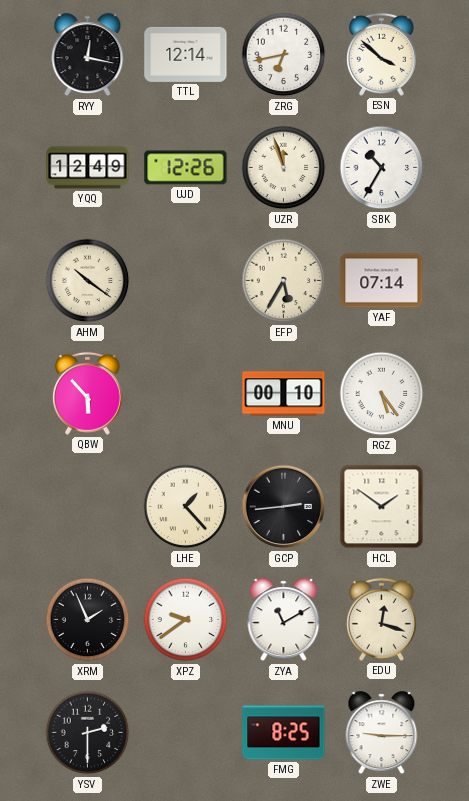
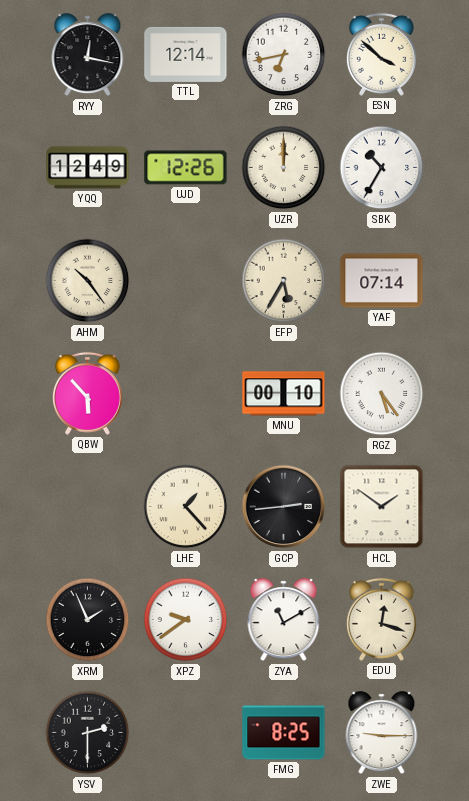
UZR: 11:57 -> 12:00
AHM: 10:21 -> 10:24
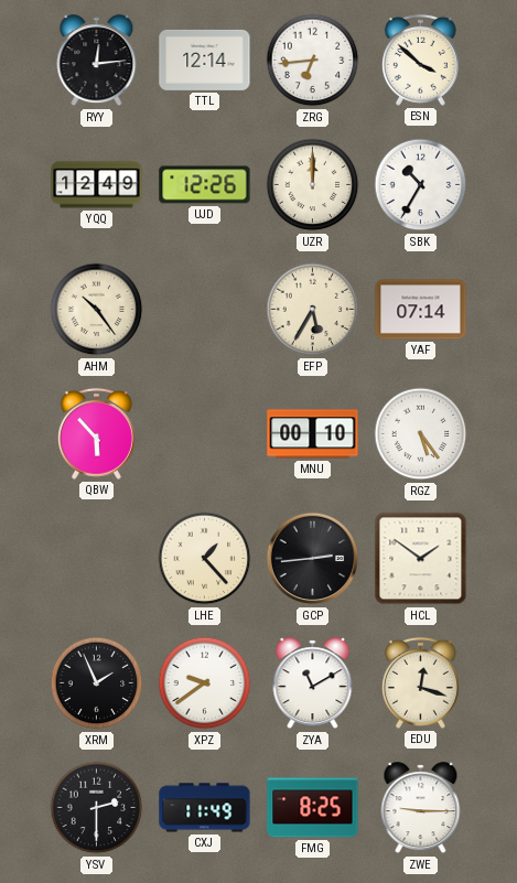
RYY: 12:17 -> 12:14
ZRG: 6:43 -> 6:44
CXJ: none -> 11:49
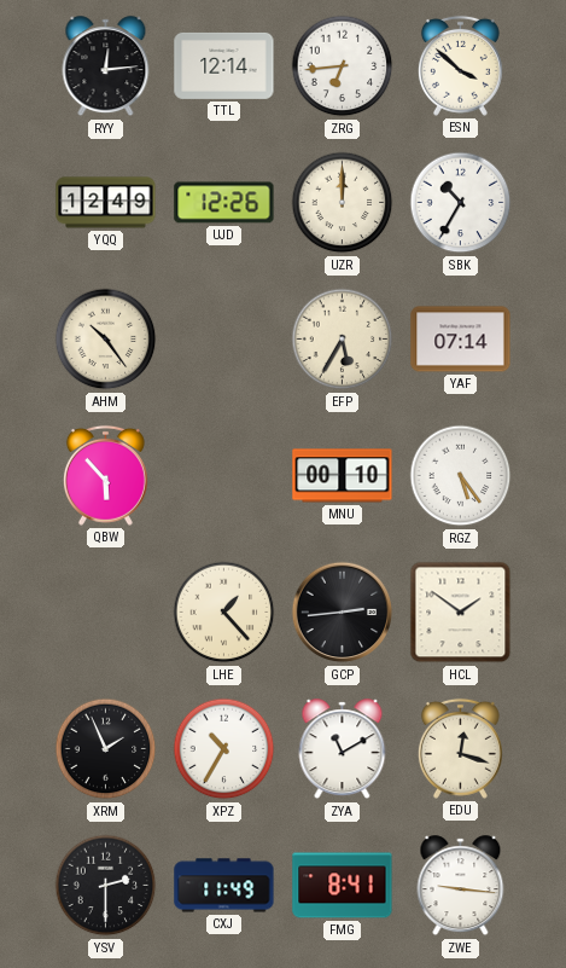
XPZ: 9:39 -> 10:35
FMG: 8:25 -> 8:41
ZWE: 9:15 -> 9:16
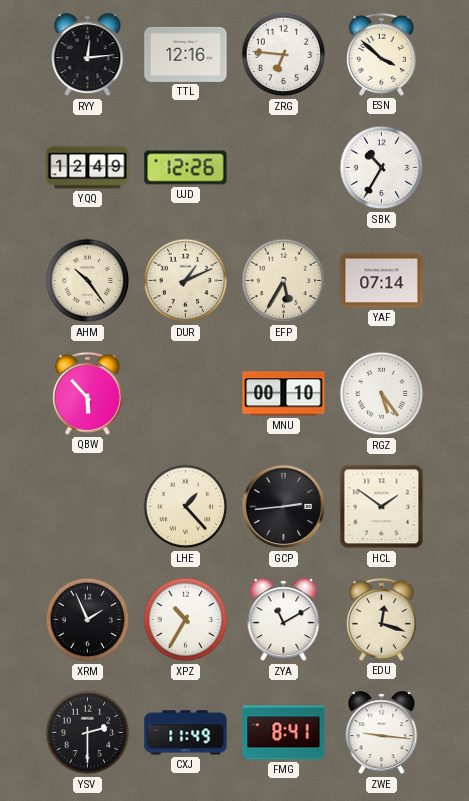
TTL: 12:14 -> 12:16
ZRG: 6:44 -> 6:46
UZR: 12:00 -> none
DUR: none -> 1:11
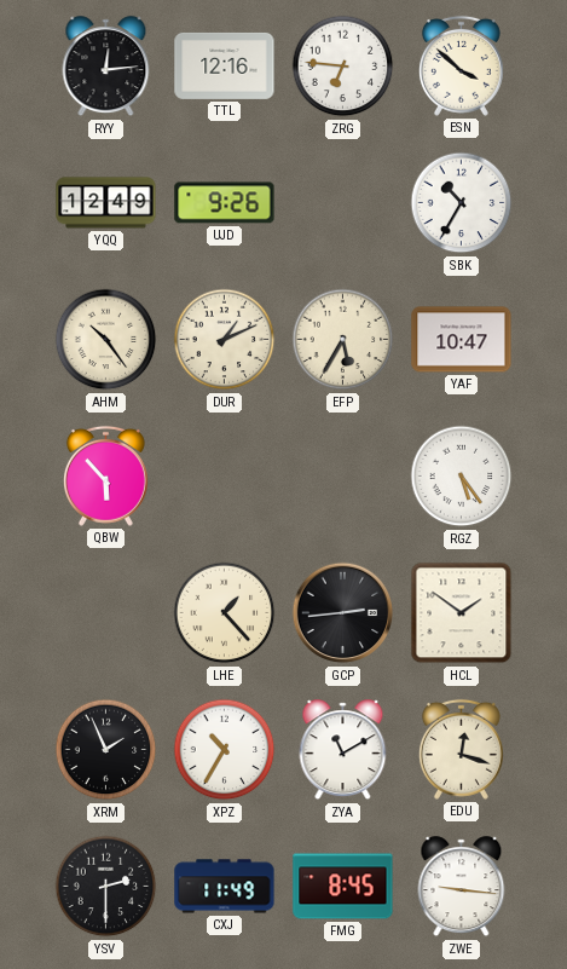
UJD: 12:26 -> 9:26
YAF: 07:14 -> 10:47
MNU: 00:10 -> none
FMG: 8:41 -> 8:45
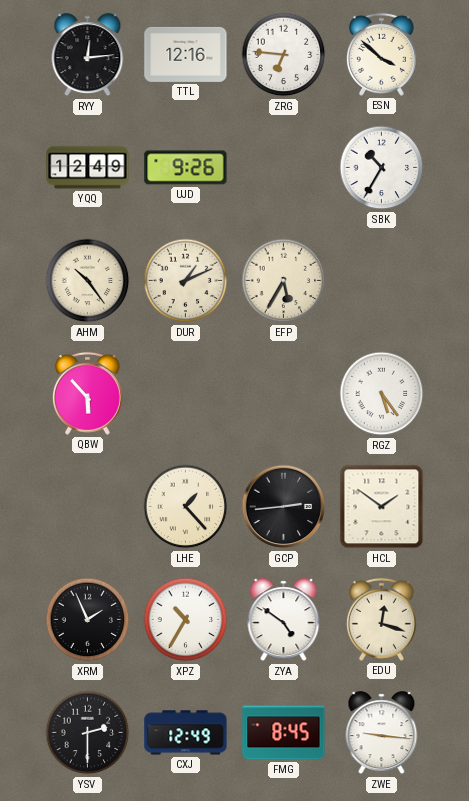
YAF: 10:47 -> none
ZYA: 11:10 -> 4:51
CXJ: 11:49 -> 12:49
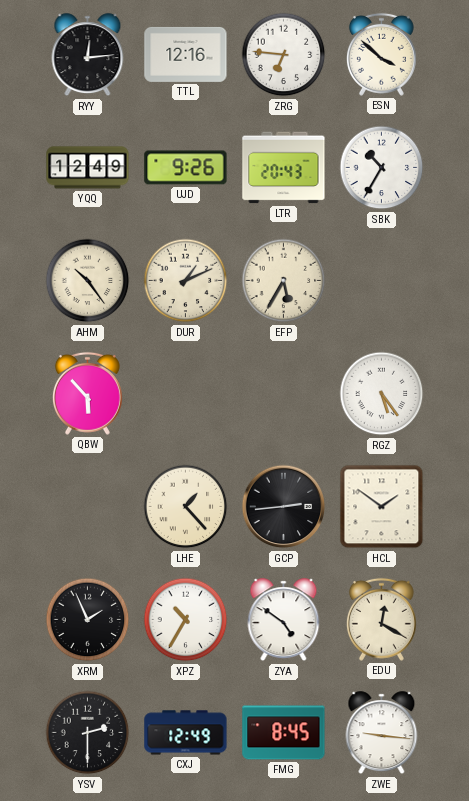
LTR: none -> 20:43
EDU: 12:18 -> 12:20
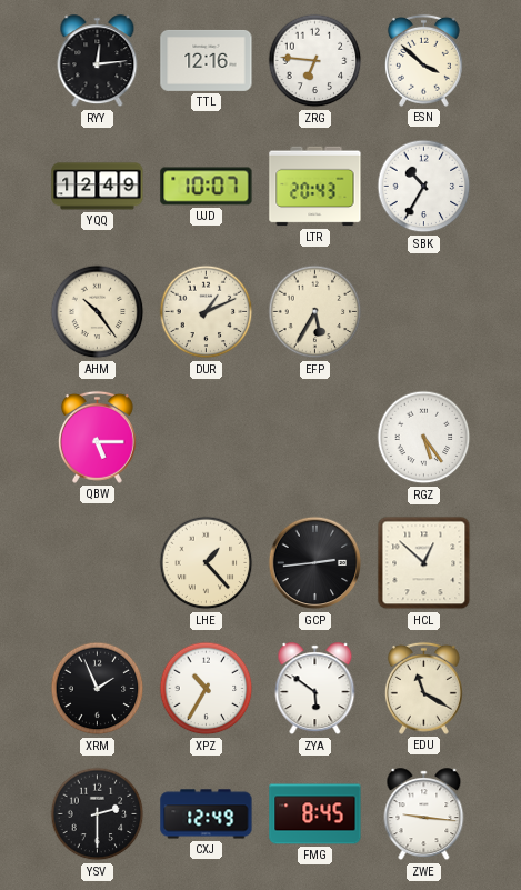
UJD: 9:26 -> 10:07
QBW: 5:53 -> 5:15
HCL: 1:51 -> 12:52
ZYA: 4:51 -> 5:51
EDU: 12:20 -> 11:20
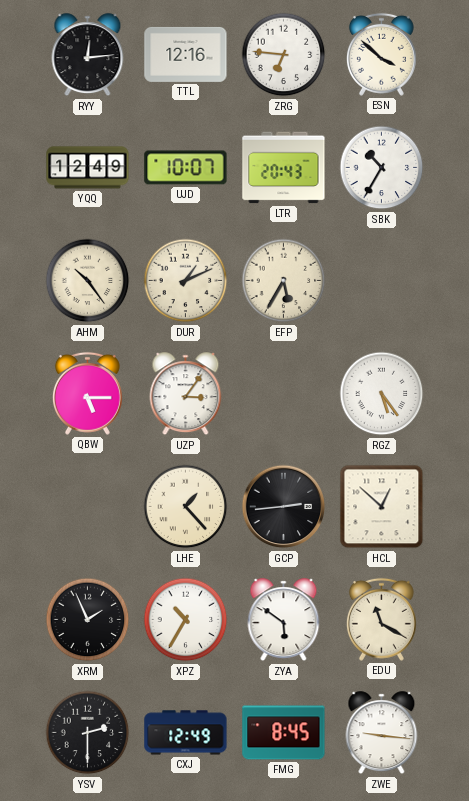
UZP: none -> 3:06
